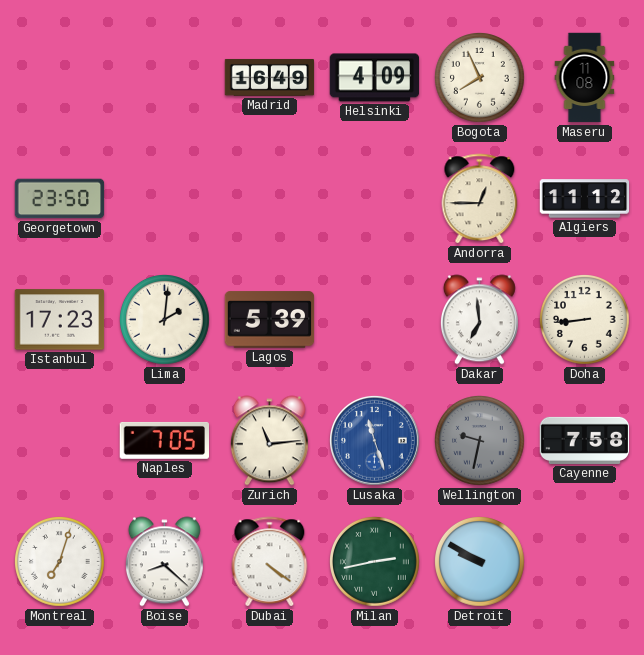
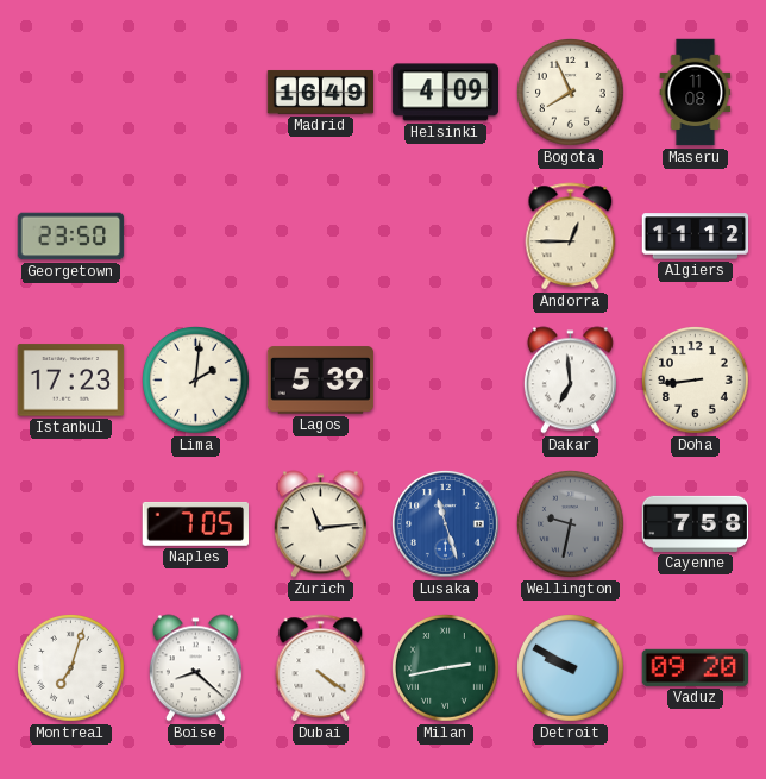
Vaduz: none -> 09:20
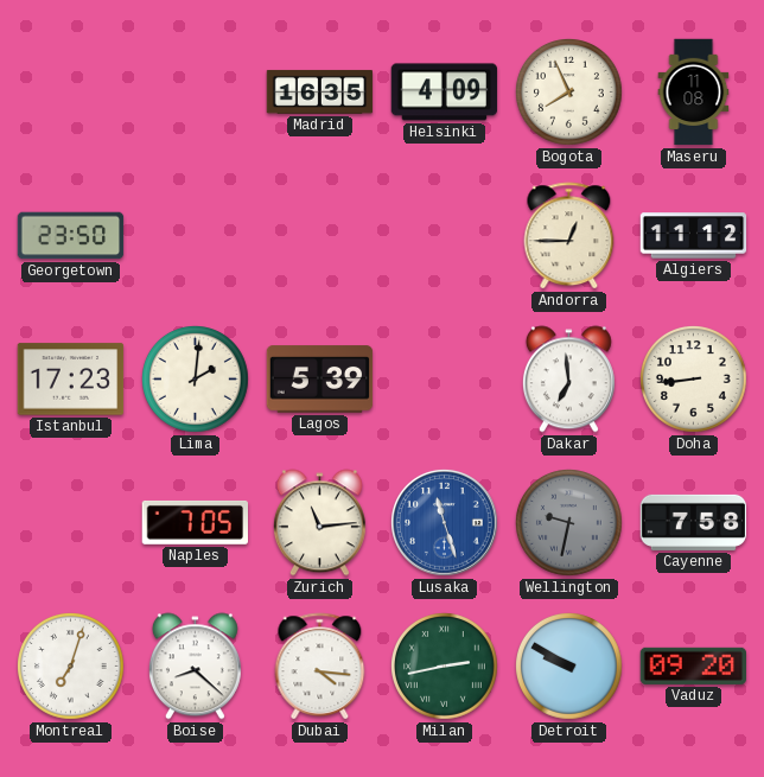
Madrid: 16:49 -> 16:35
Dubai: 4:21 -> 4:16
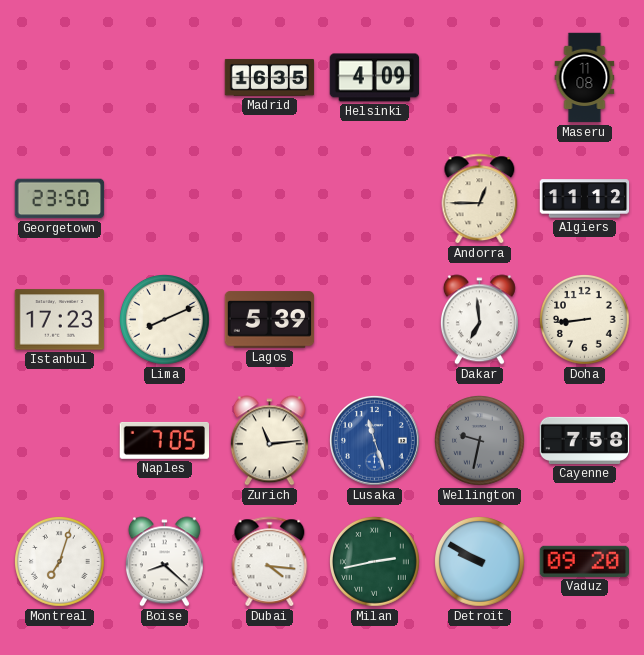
Bogota: 7:56 -> none
Lima: 2:01 -> 8:11
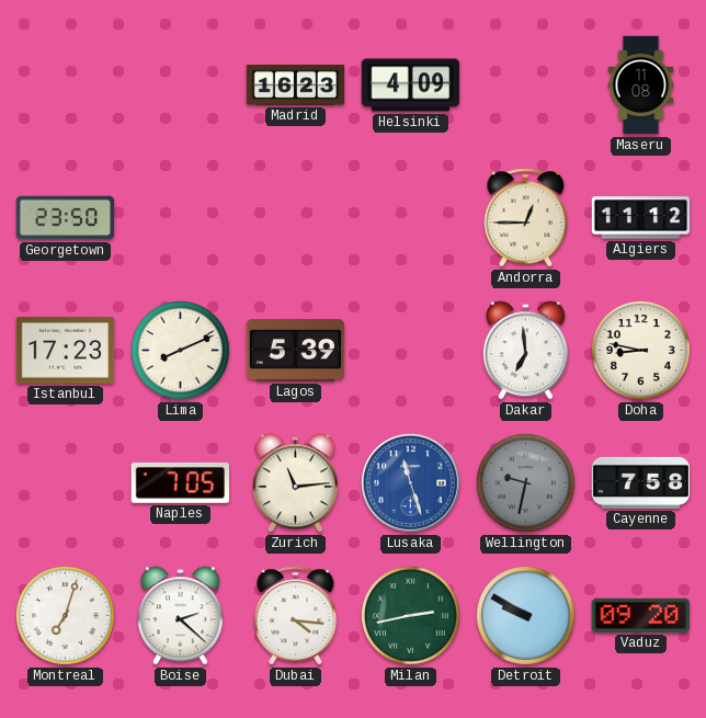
Madrid: 16:35 -> 16:23
Doha: 8:44 -> 8:47
Boise: 8:22 -> 2:22
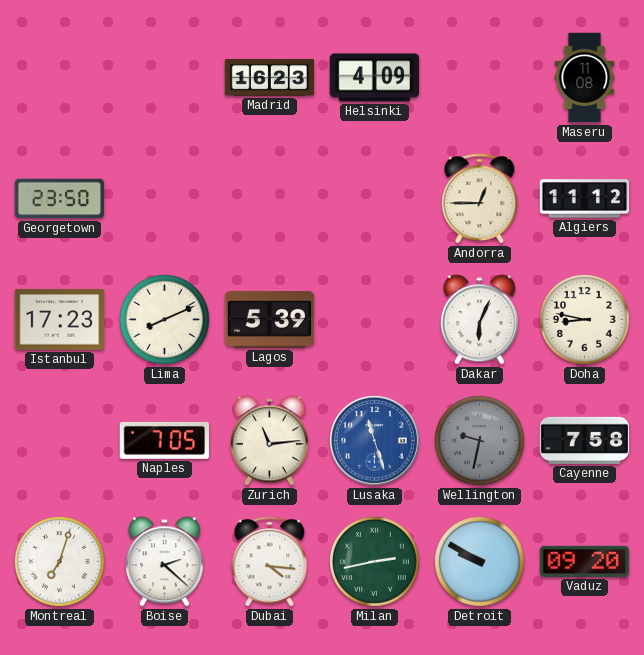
Dakar: 6:59 -> 6:04
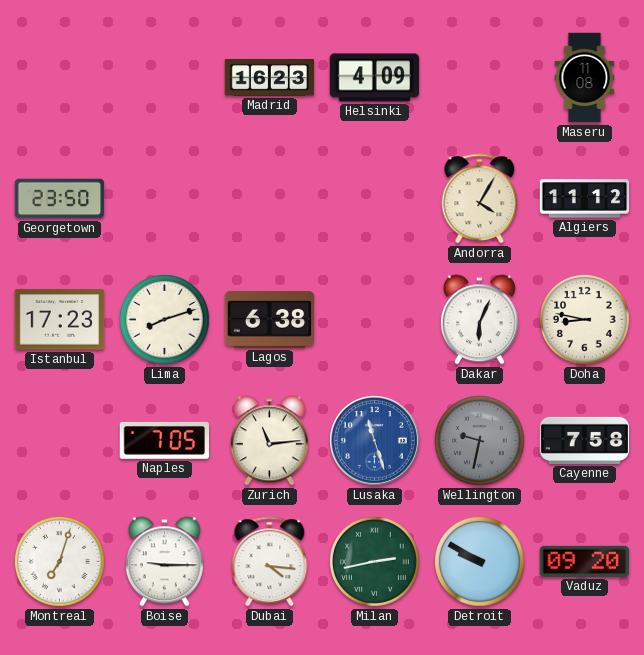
Andorra: 12:45 -> 4:05
Lima: 8:11 -> 8:12
Lagos: 5:39 -> 6:38
Boise: 2:22 -> 9:15
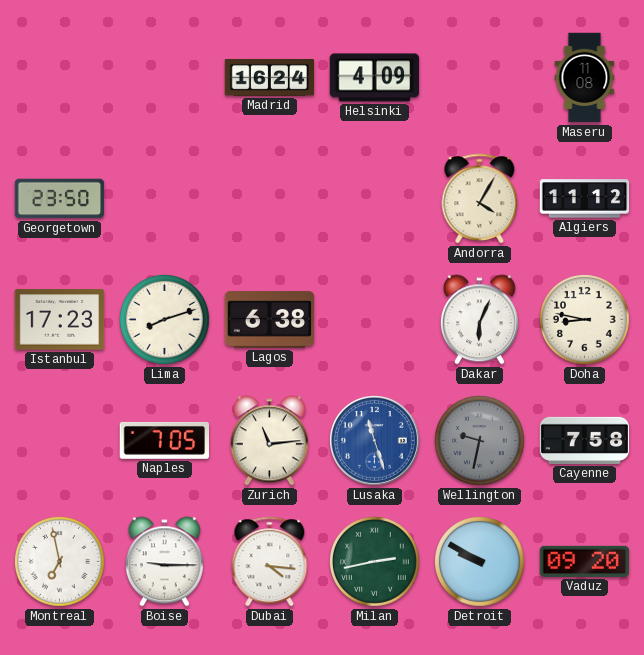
Madrid: 16:23 -> 16:24
Montreal: 7:03 -> 6:58
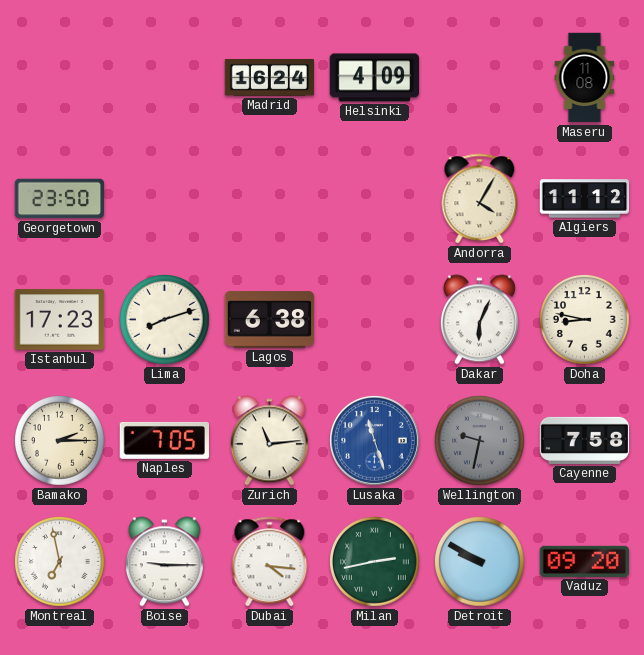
Bamako: none -> 2:15
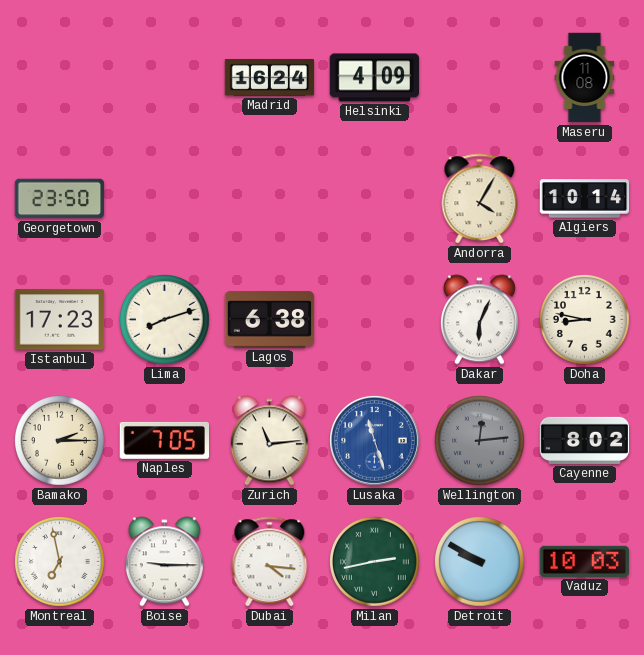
Algiers: 11:12 -> 10:14
Wellington: 9:32 -> 12:14
Cayenne: 7:58 -> 8:02
Vaduz: 09:20 -> 10:03
